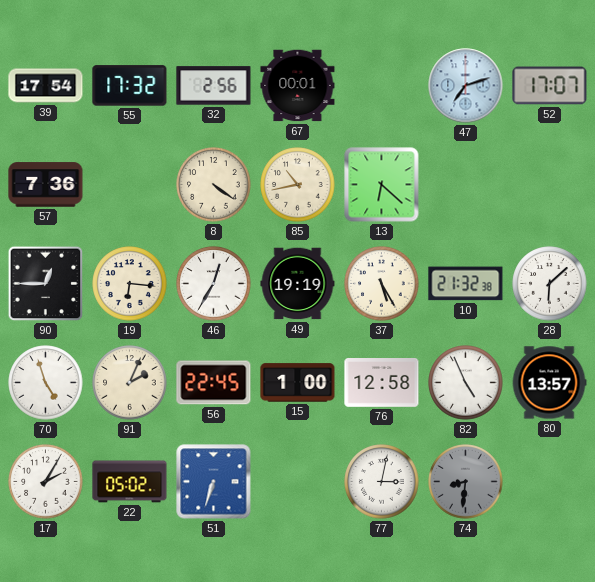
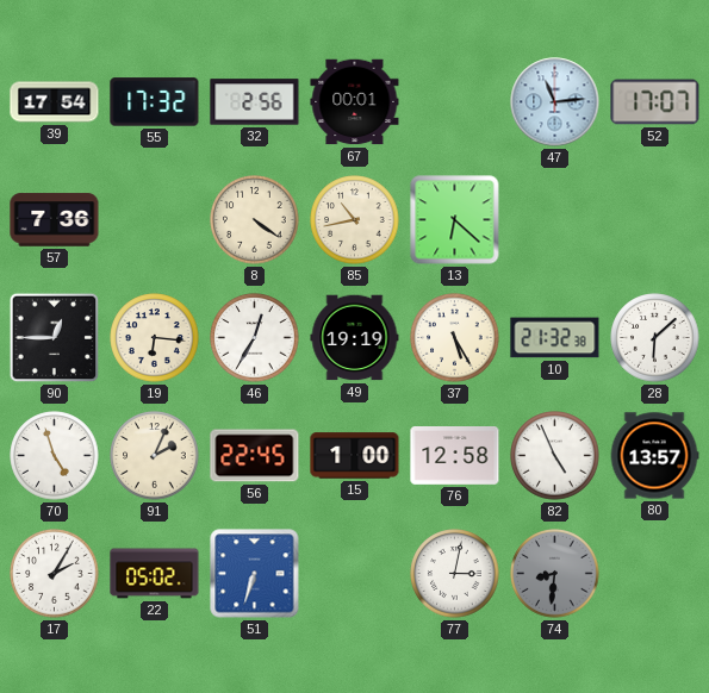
47: 7:12 -> 11:14
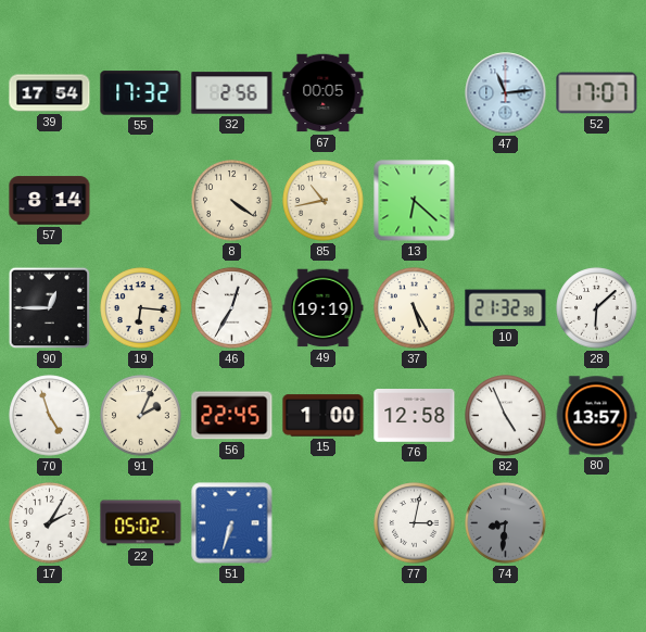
67: 00:01 -> 00:05
57: 7:36 -> 8:14
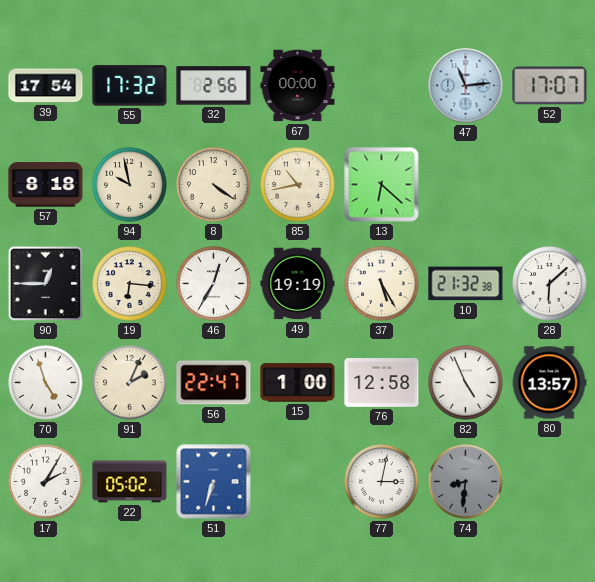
67: 00:05 -> 00:00
57: 8:14 -> 8:18
94: none -> 9:58
56: 22:45 -> 22:47
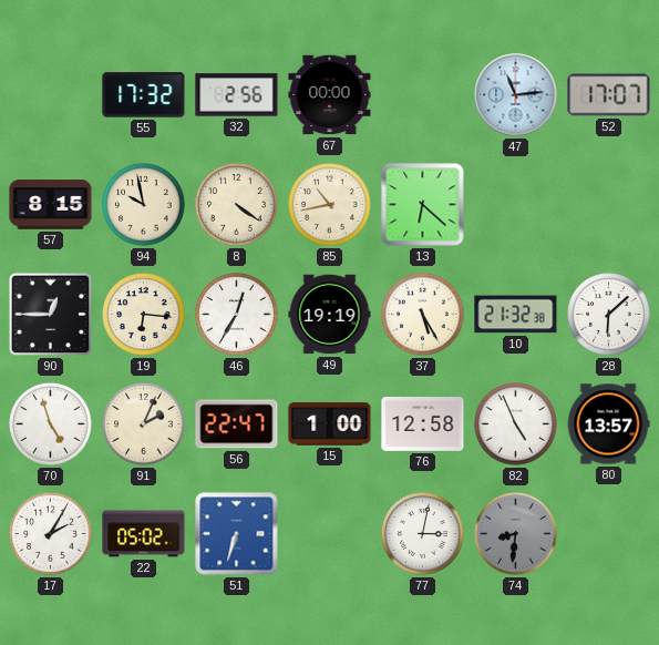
39: 17:54 -> none
57: 8:18 -> 8:15
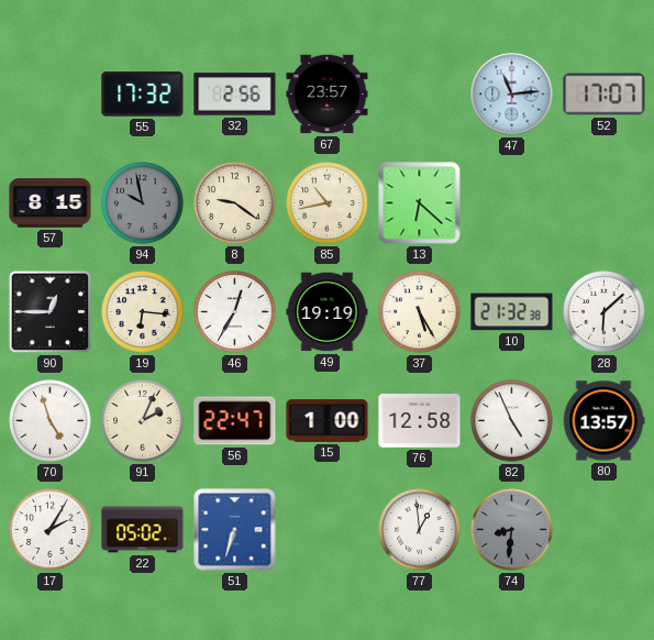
67: 00:00 -> 23:57
94 dial: cream -> grey
8: 4:21 -> 9:21
77: 3:02 -> 12:59
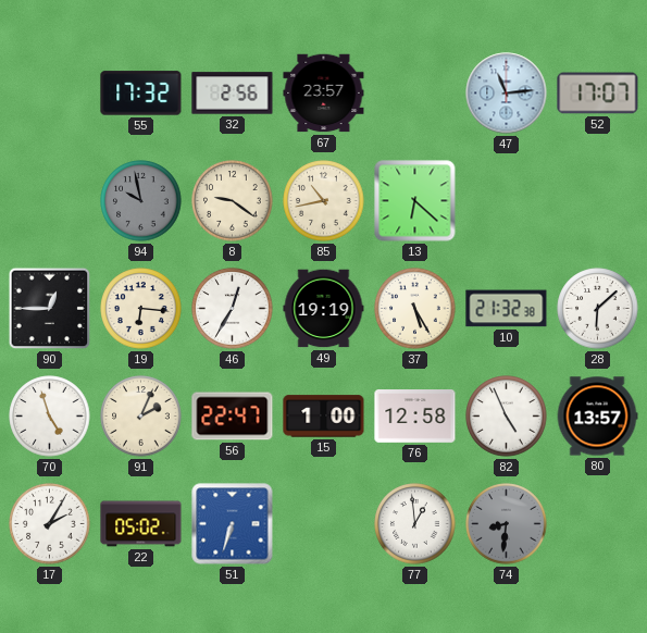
57: 8:15 -> none
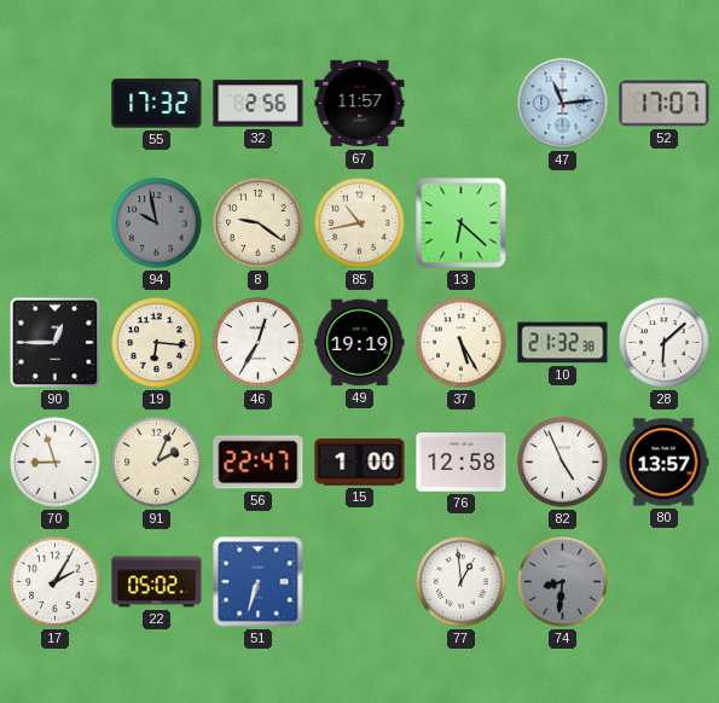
67: 23:57 -> 11:57
70: 4:57 -> 8:57
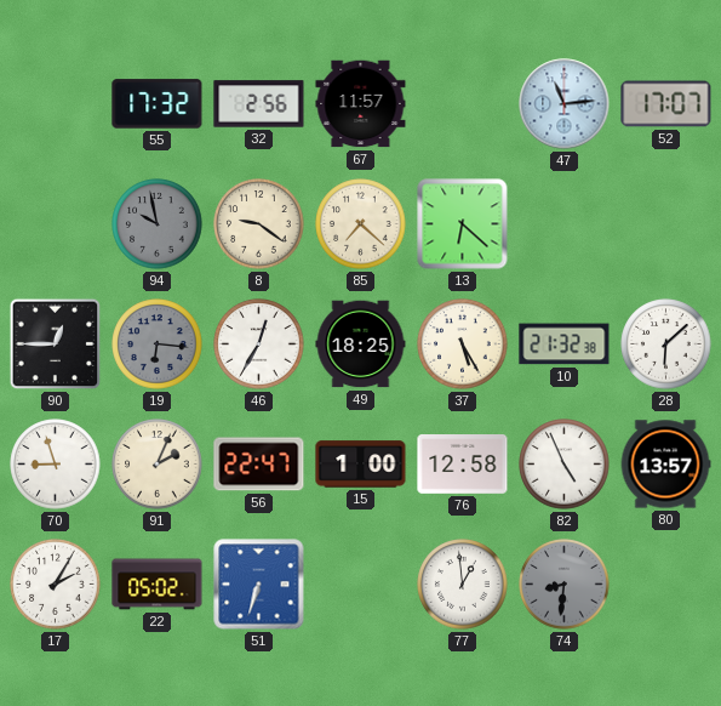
85: 10:43 -> 7:22
19 dial: cream -> grey
49: 19:19 -> 18:25
